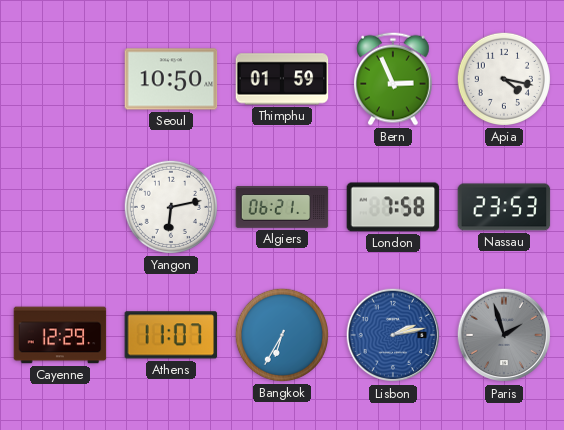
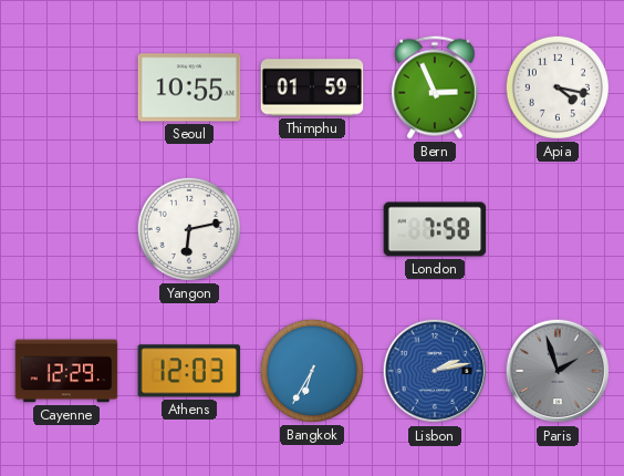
Seoul: 10:50 -> 10:55
Algiers: 06:21 -> none
Nassau: 23:53 -> none
Athens: 11:07 -> 12:03
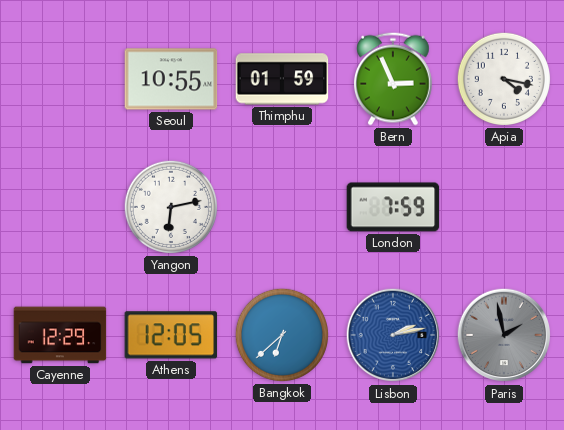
London: 7:58 -> 7:59
Athens: 12:03 -> 12:05
Bangkok: 6:35 -> 6:38
Paris: 1:57 -> 1:58
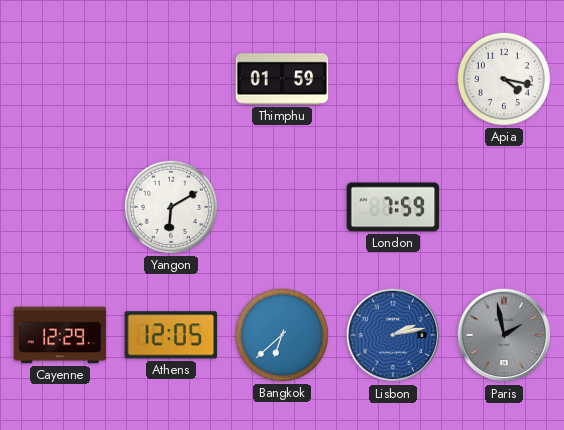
Seoul: 10:55 -> none
Bern: 2:56 -> none
Yangon: 6:13 -> 6:10
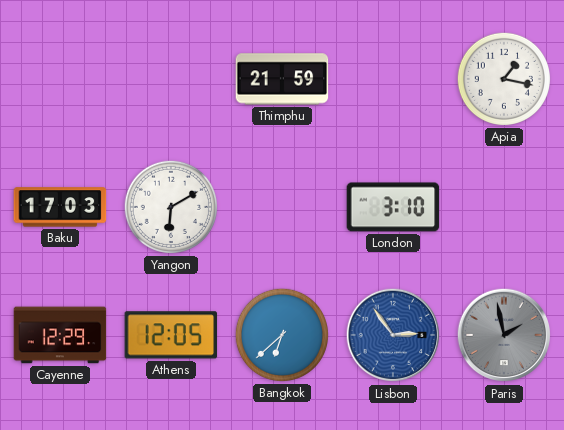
Thimphu: 01:59 -> 21:59
Apia: 4:17 -> 1:17
Baku: none -> 17:03
London: 7:59 -> 3:10
Lisbon: 2:13 -> 2:54
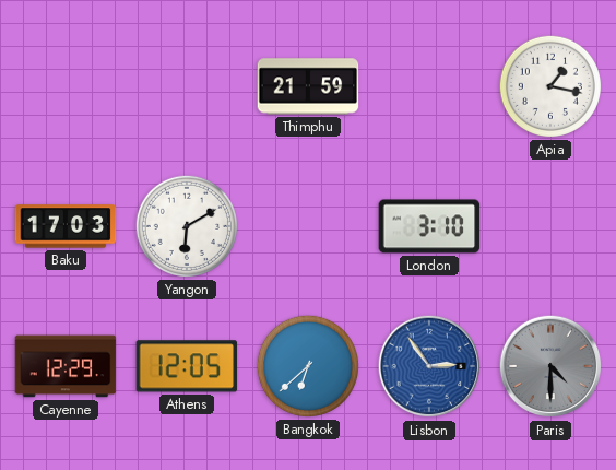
Paris: 1:58 -> 4:30
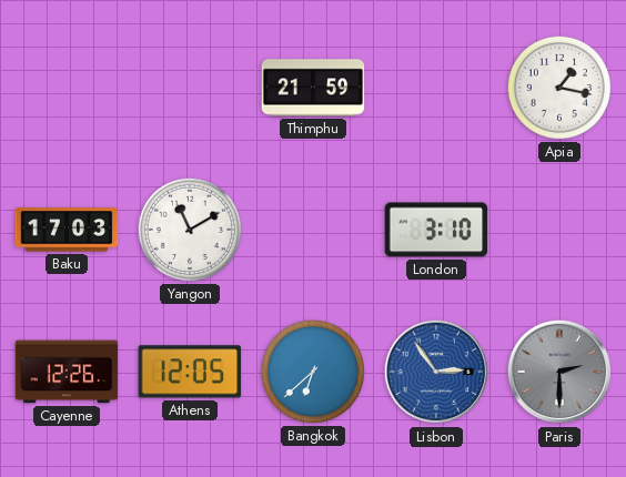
Yangon: 6:10 -> 11:10
Cayenne: 12:29 -> 12:26
Paris: 4:30 -> 2:30
